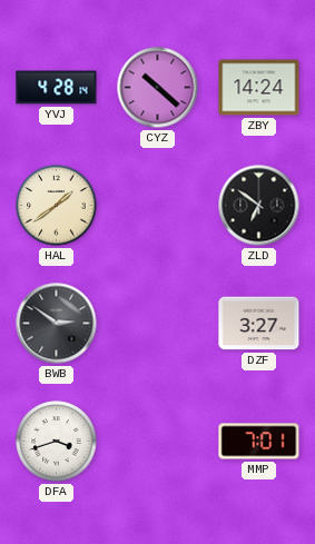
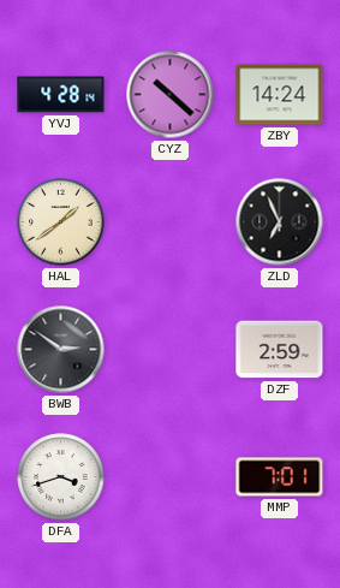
ZLD: 6:51 -> 6:56
DZF: 3:27 -> 2:59
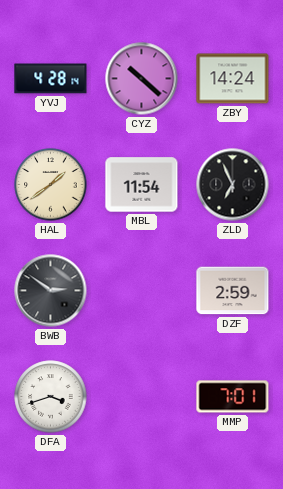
MBL: none -> 11:54
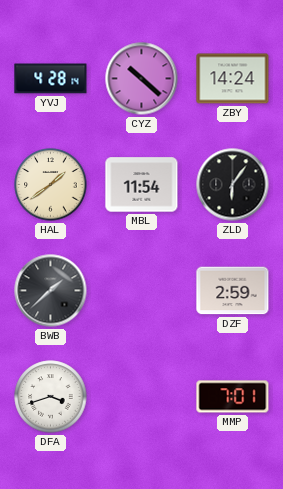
ZLD: 6:56 -> 6:06
BWB: 2:51 -> 1:38
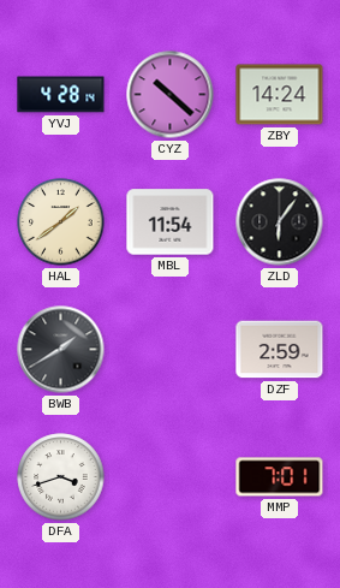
BWB: 1:38 -> 1:40
